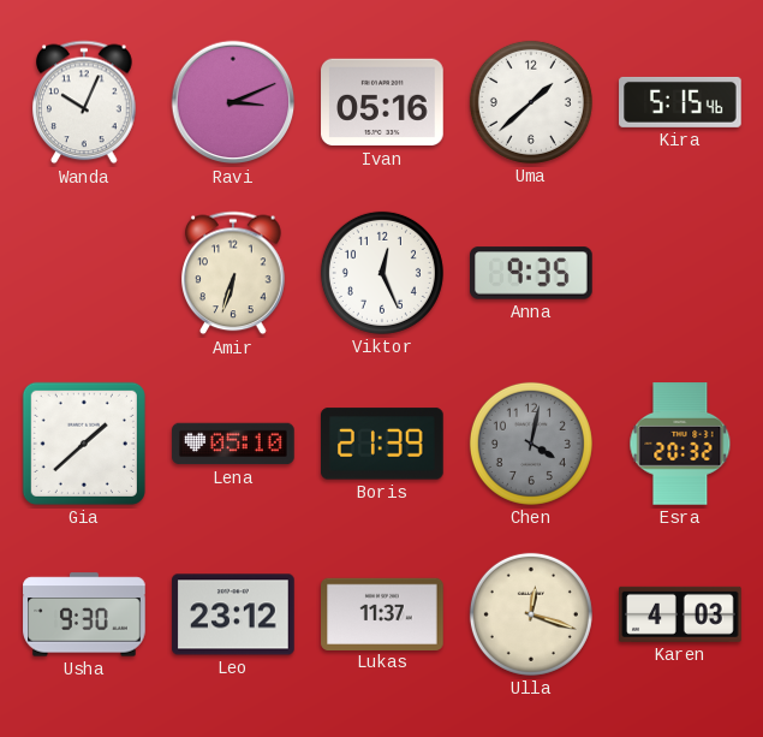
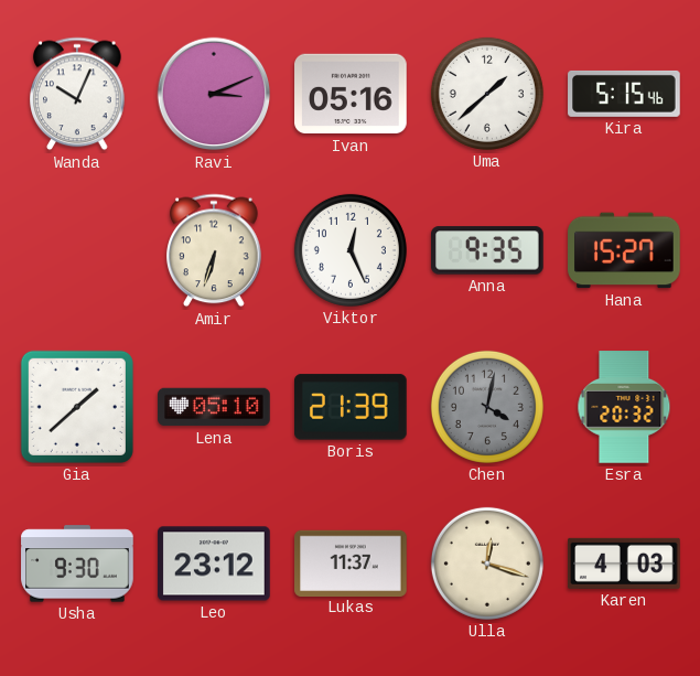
Hana: none -> 15:27
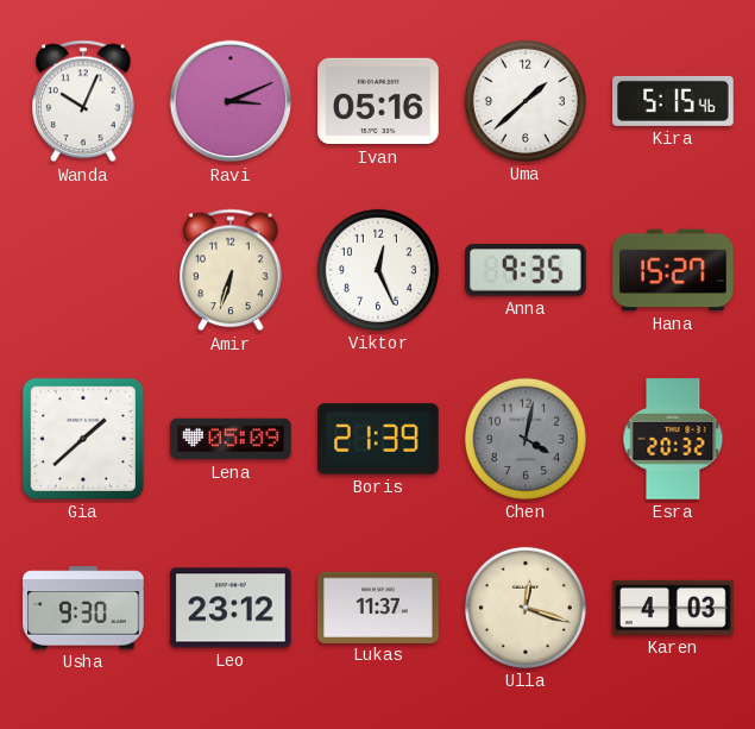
Lena: 05:10 -> 05:09
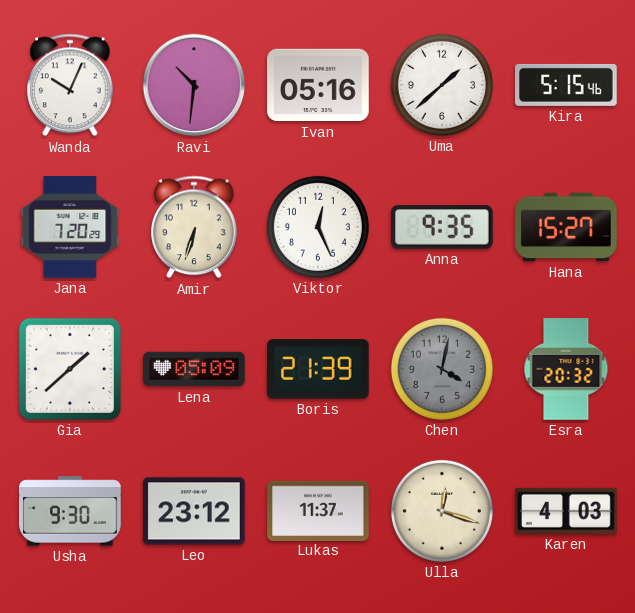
Ravi: 3:11 -> 10:31
Jana: none -> 7:20
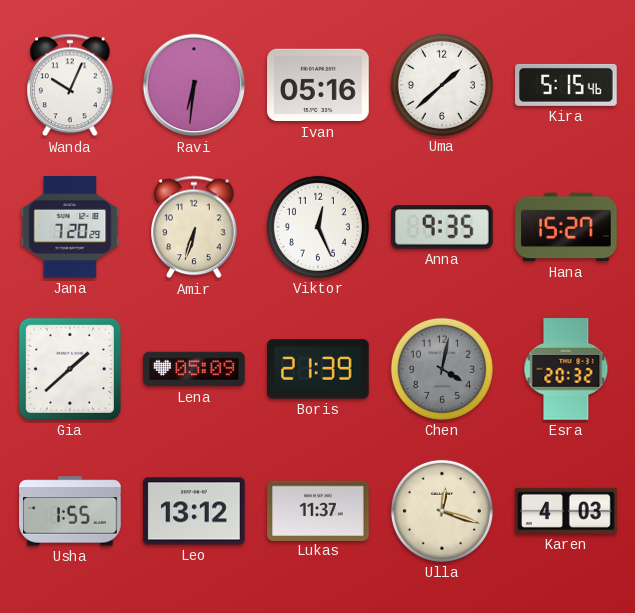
Ravi: 10:31 -> 6:31
Usha: 9:30 -> 1:55
Leo: 23:12 -> 13:12
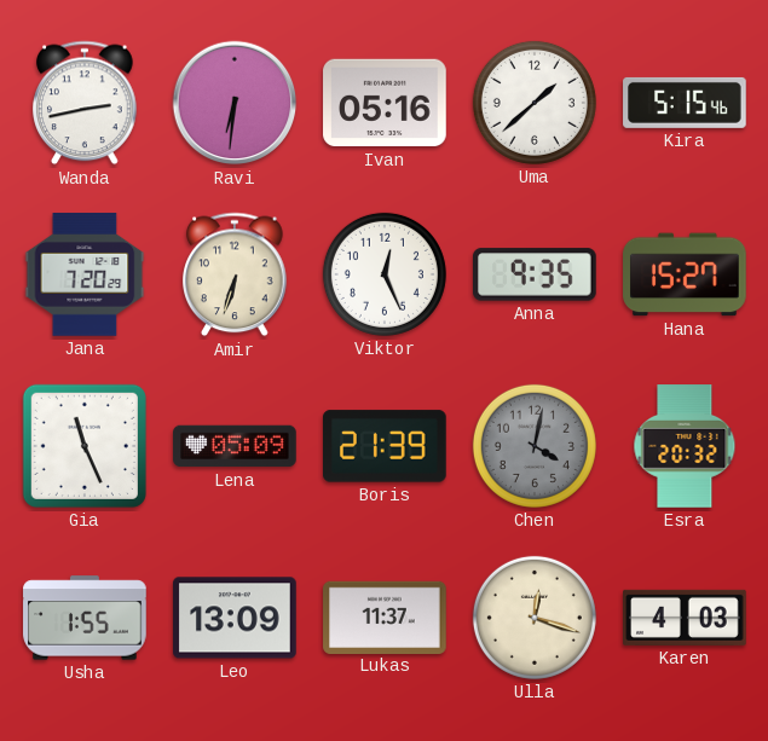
Wanda: 10:04 -> 2:43
Gia: 1:38 -> 11:26
Leo: 13:12 -> 13:09
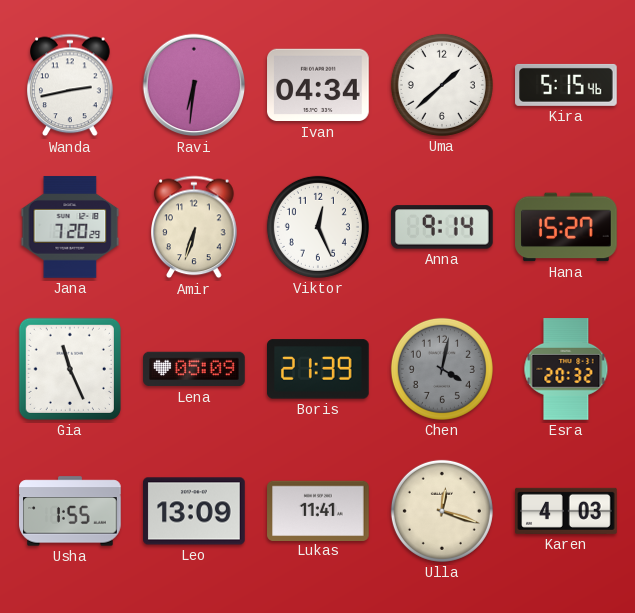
Ivan: 05:16 -> 04:34
Anna: 9:35 -> 9:14
Lukas: 11:37 -> 11:41
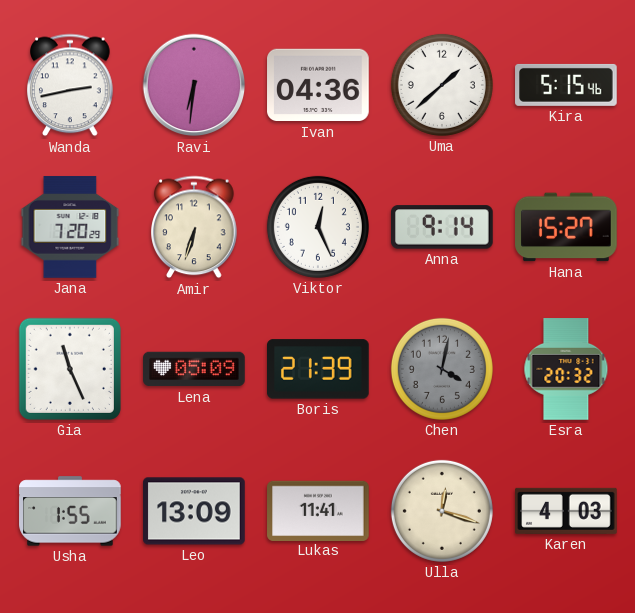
Ivan: 04:34 -> 04:36
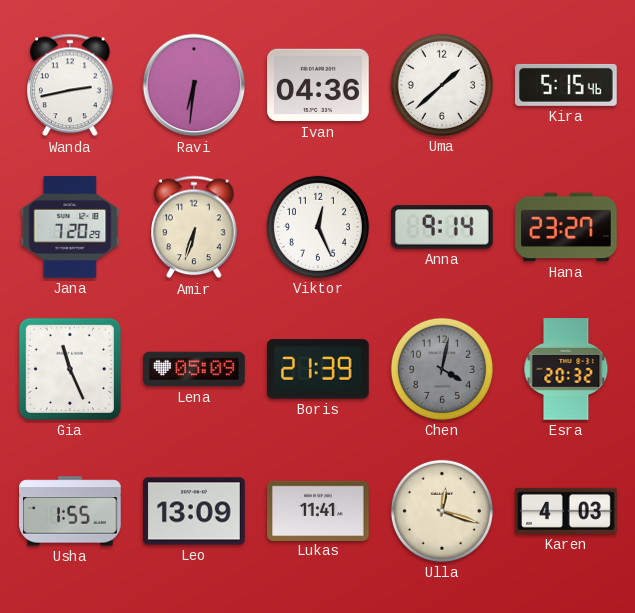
Hana: 15:27 -> 23:27
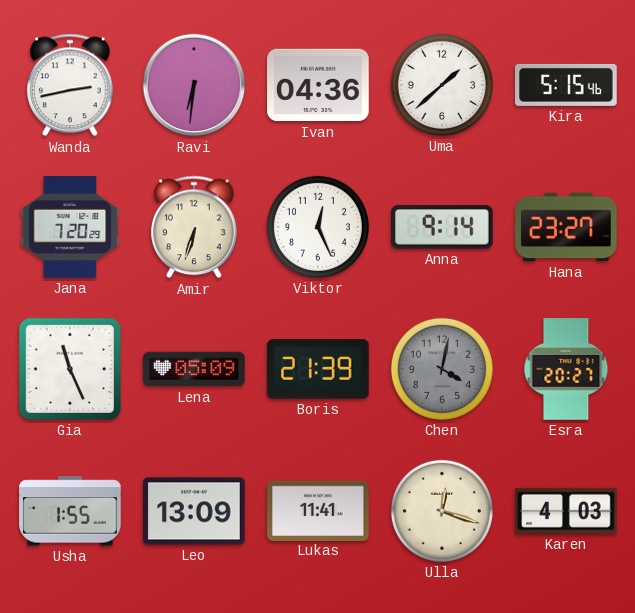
Esra: 20:32 -> 20:27
